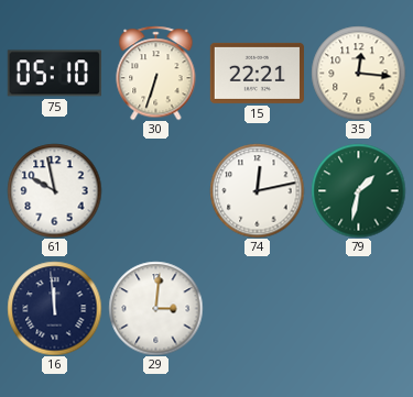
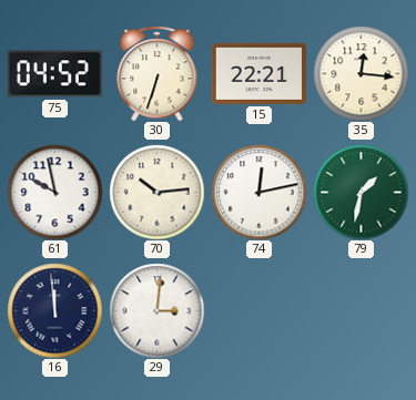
75: 05:10 -> 04:52
70: none -> 10:14
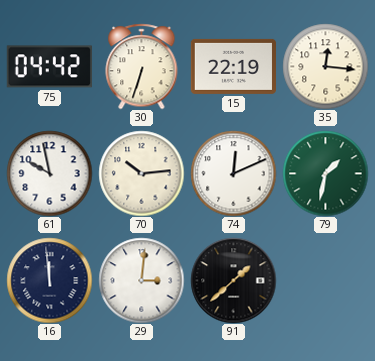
75: 04:52 -> 04:42
15: 22:21 -> 22:19
74: 12:13 -> 12:11
91: none -> 1:38
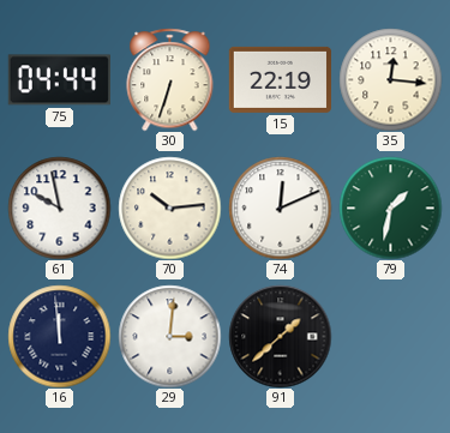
75: 04:42 -> 04:44
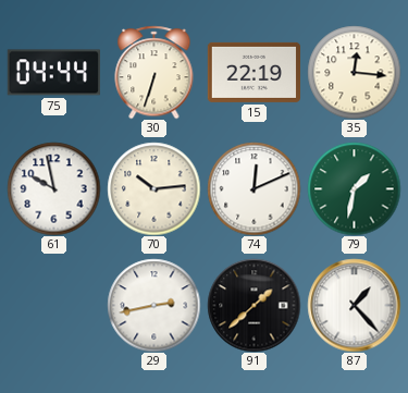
16: 11:59 -> none
29: 3:01 -> 2:43
87: none -> 1:23
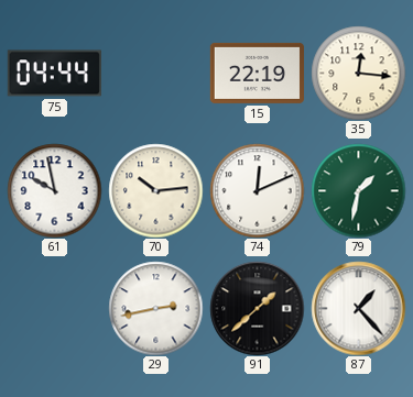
30: 6:33 -> none
